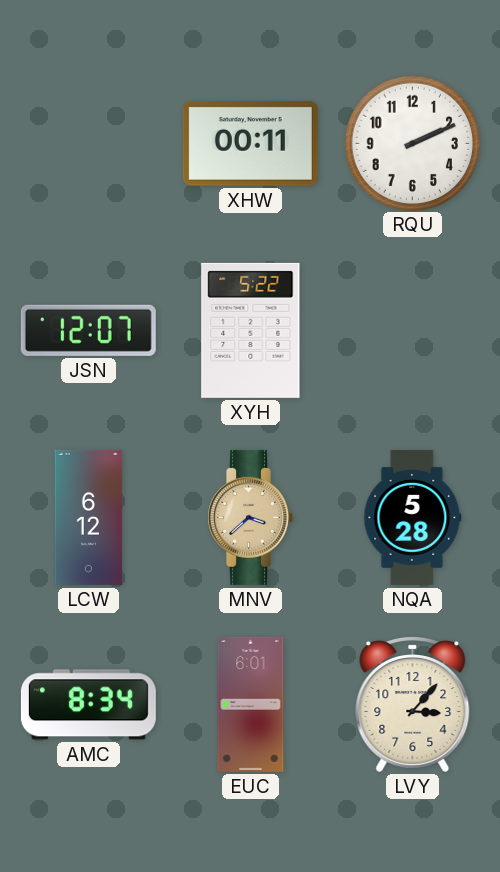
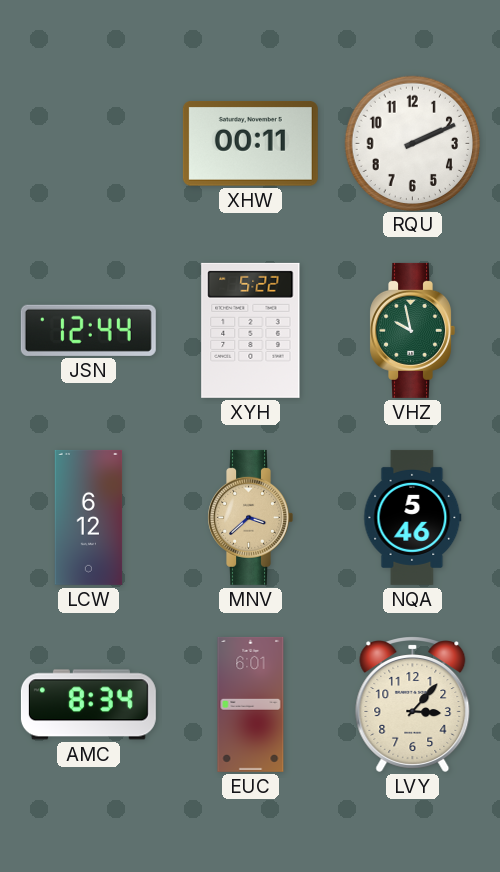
JSN: 12:07 -> 12:44
VHZ: none -> 9:58
NQA: 5:28 -> 5:46
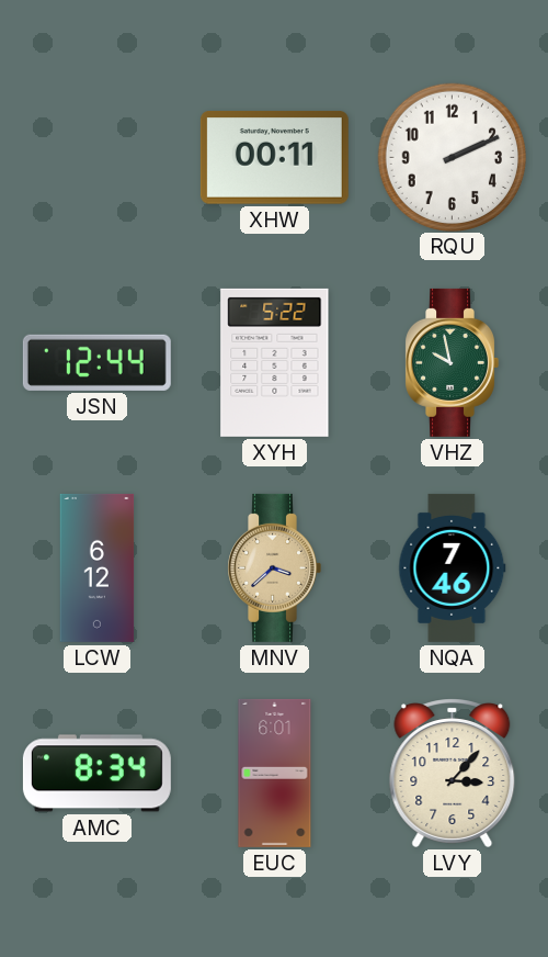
NQA: 5:46 -> 7:46
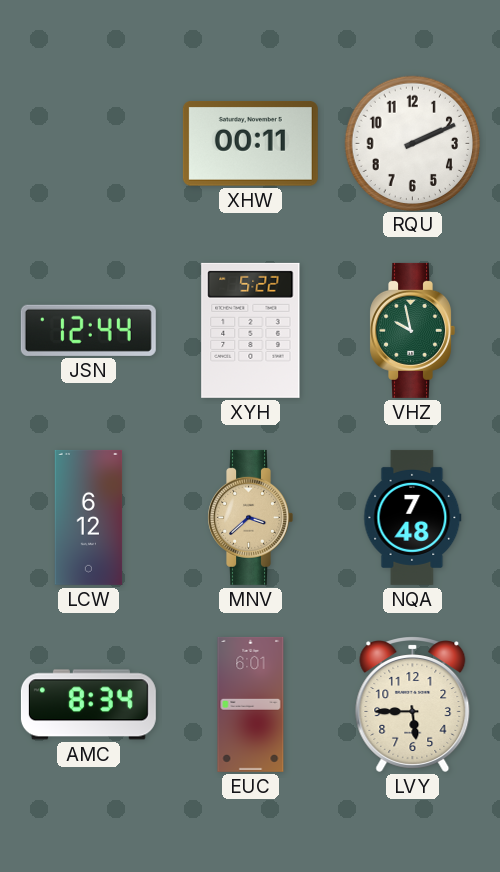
NQA: 7:46 -> 7:48
LVY: 3:07 -> 5:45
